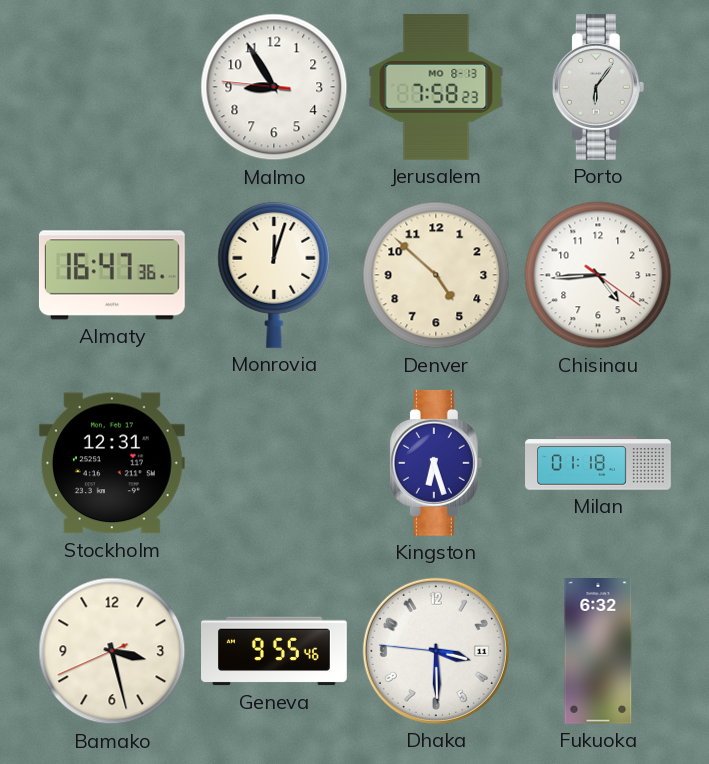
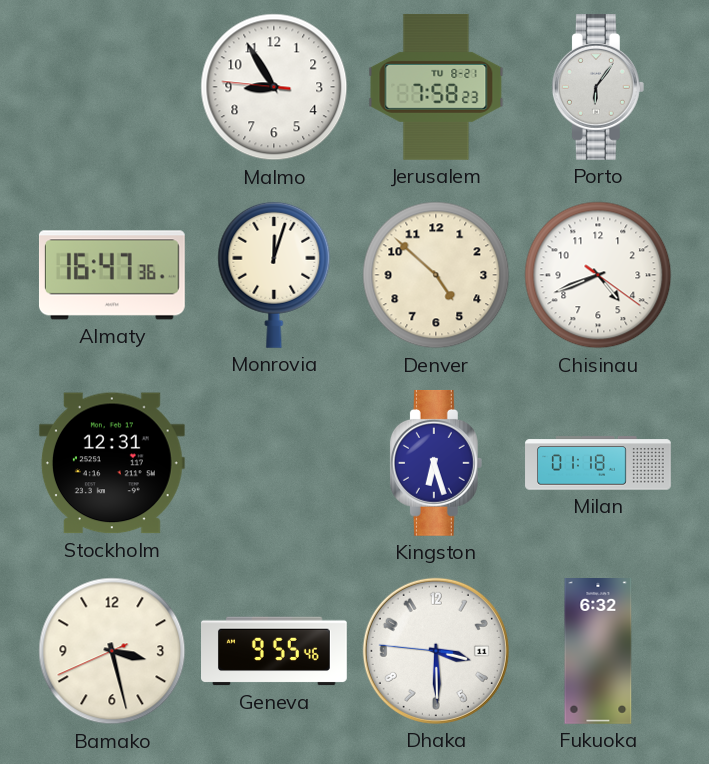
Jerusalem date: MO 8-13 -> TU 8-21
Chisinau: 4:44 -> 4:41
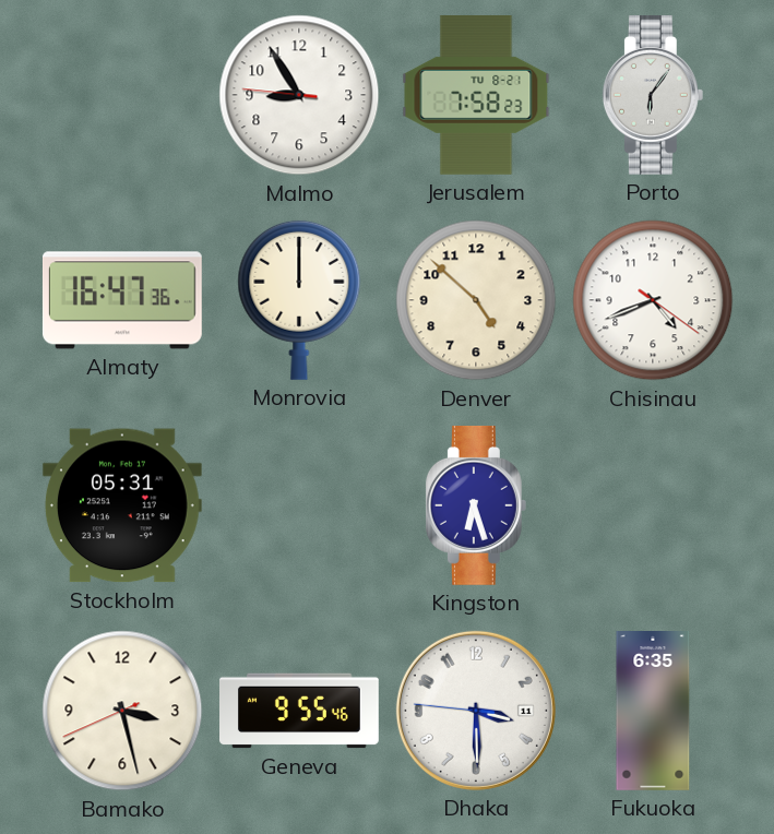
Monrovia: 12:03 -> 12:00
Stockholm: 12:31 -> 05:31
Milan: 01:18 -> none
Fukuoka: 6:32 -> 6:35
